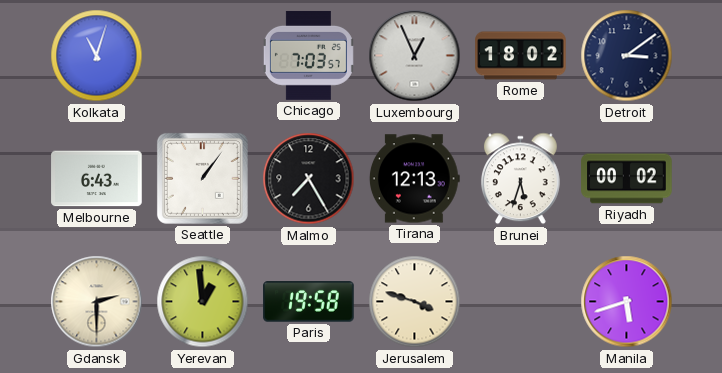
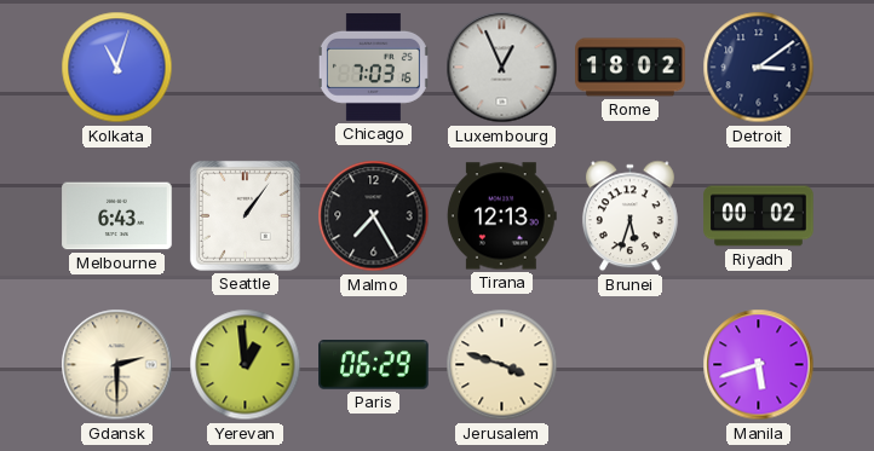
Chicago: 7:03:57 -> 7:03:16
Paris: 19:58 -> 06:29
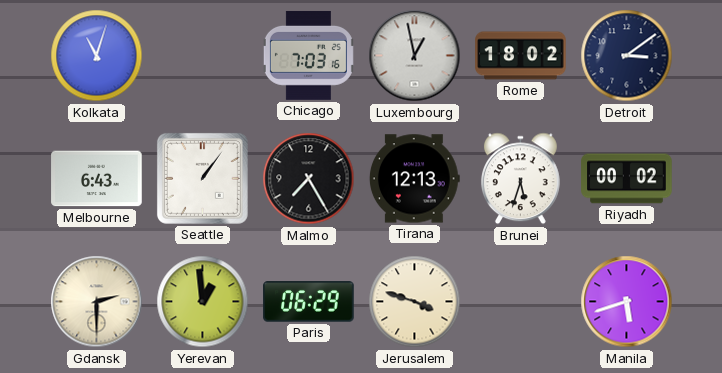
Luxembourg: 12:56 -> 12:58
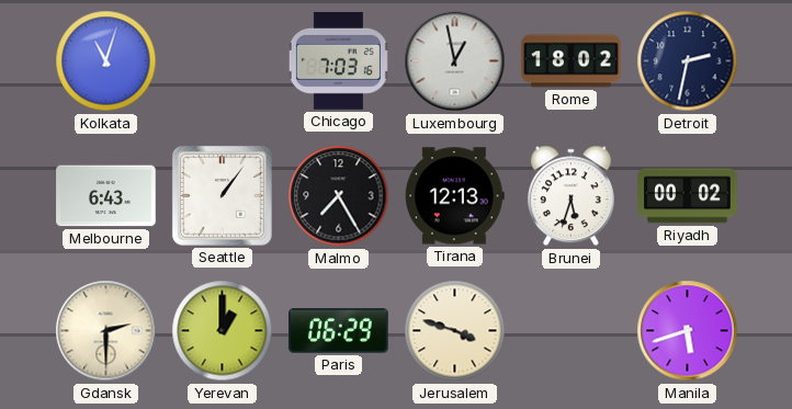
Detroit: 3:09 -> 2:32
Yerevan: 12:59 -> 1:00
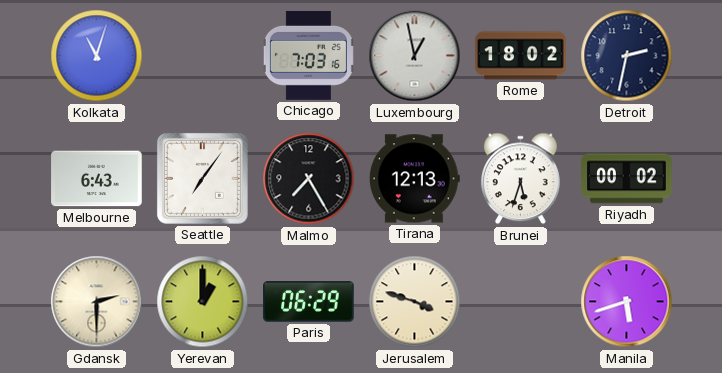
Seattle: 1:06 -> 7:06
